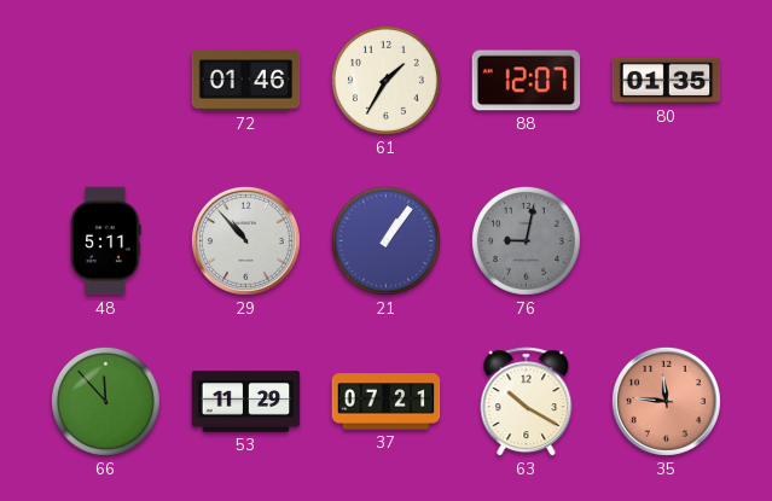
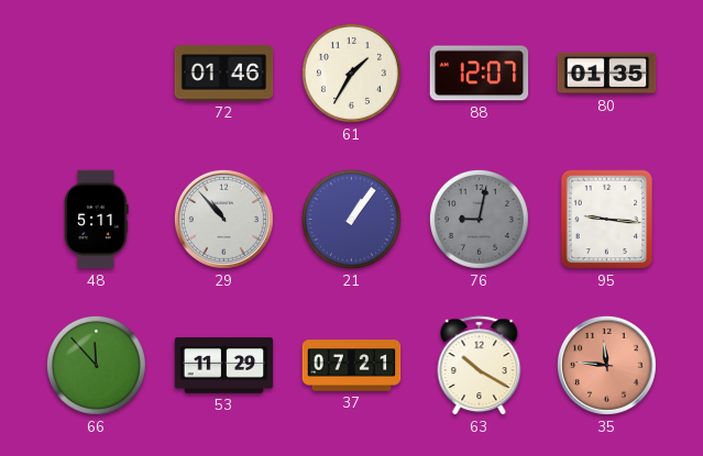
95: none -> 9:16
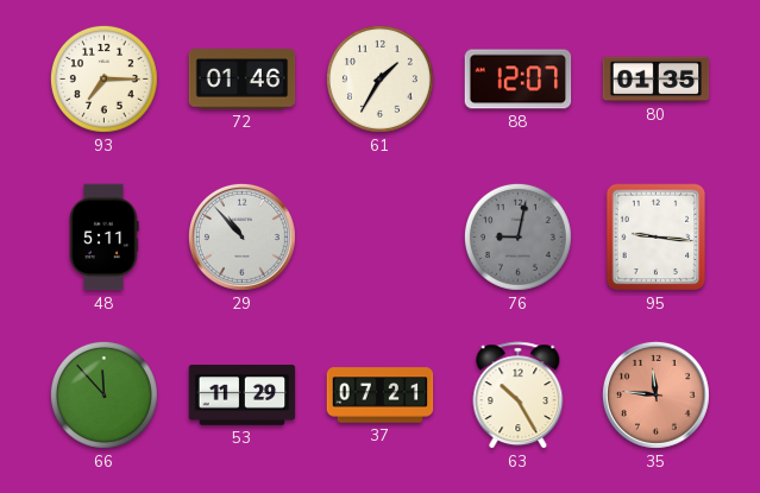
93: none -> 7:15
21: 1:06 -> none
63: 10:20 -> 10:25
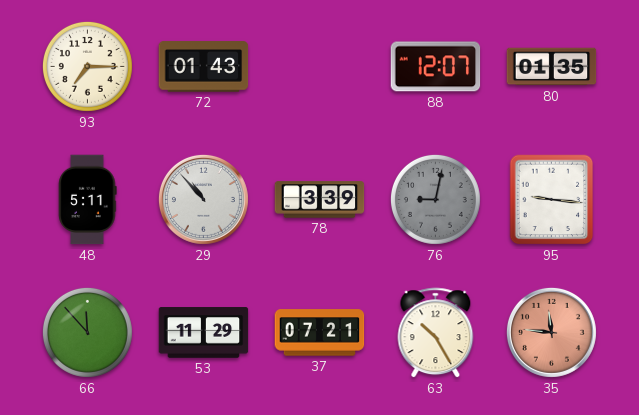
72: 01:46 -> 01:43
61: 1:35 -> none
78: none -> 3:39
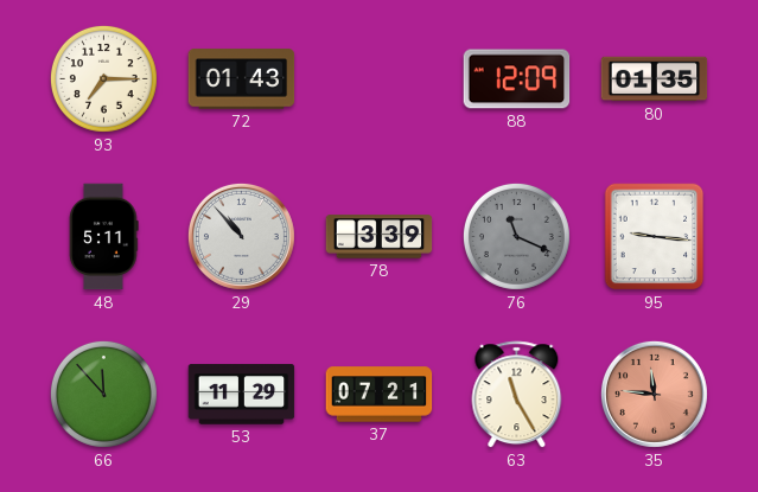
88: 12:07 -> 12:09
76: 9:02 -> 11:19
63: 10:25 -> 11:25
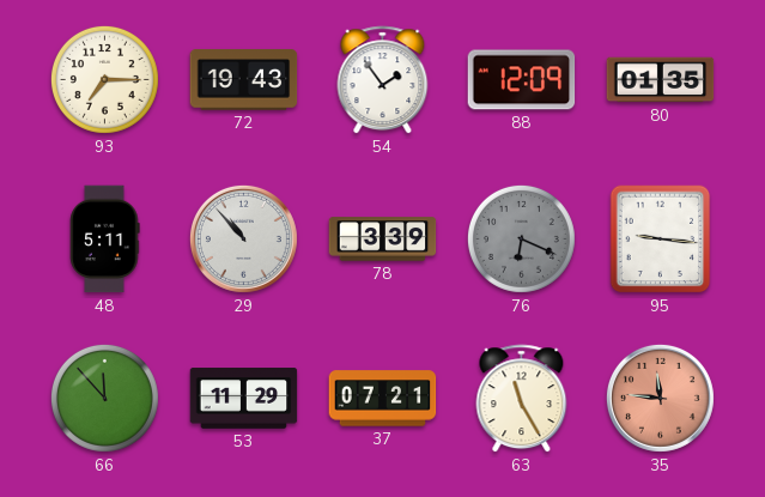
72: 01:43 -> 19:43
54: none -> 1:54
76: 11:19 -> 6:19
